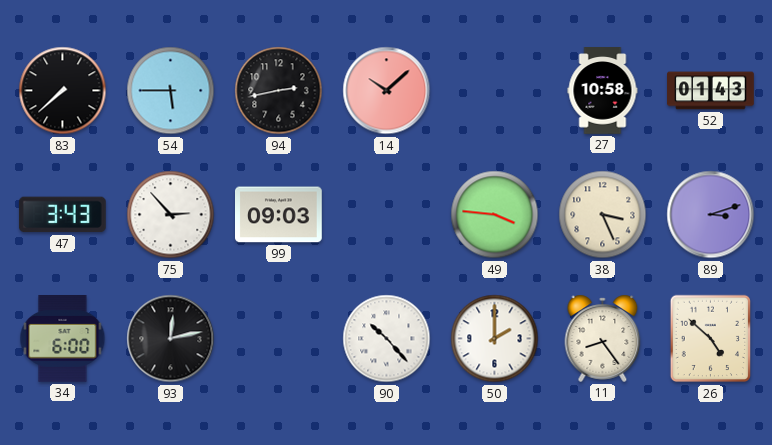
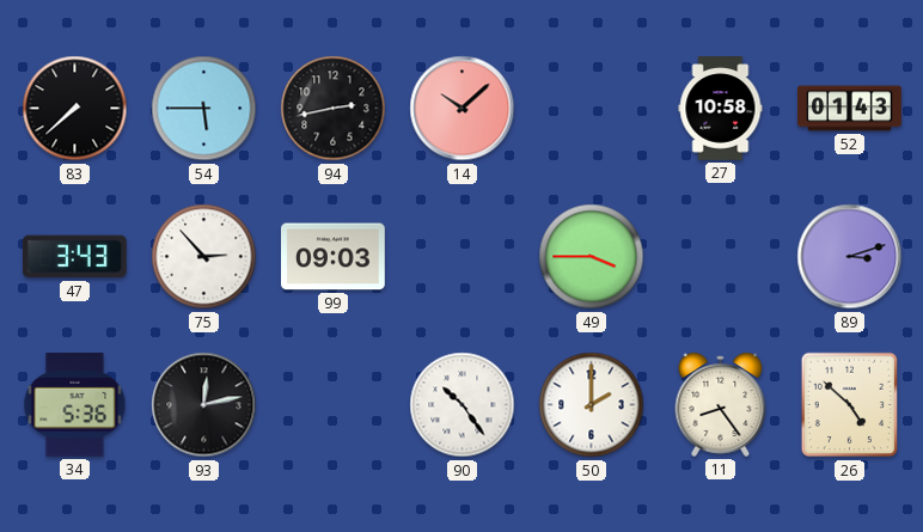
49: 3:46 -> 3:45
38: 3:26 -> none
34: 6:00 -> 5:36
90: 10:23 -> 10:24
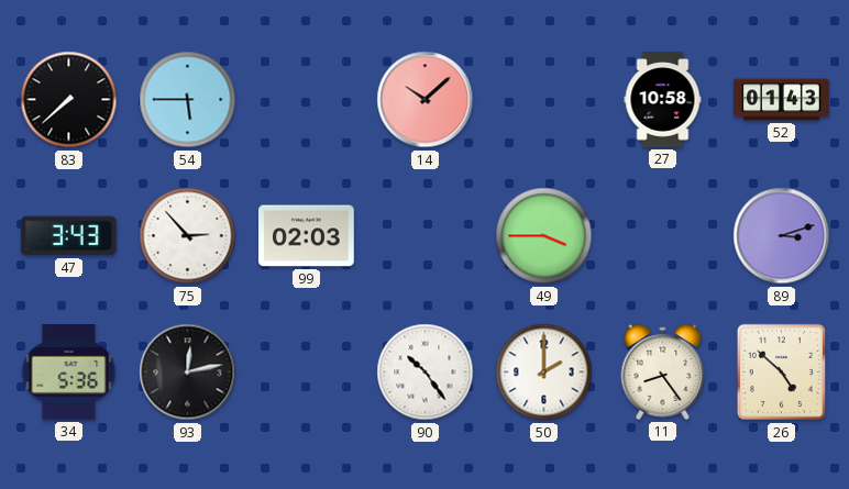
94: 2:43 -> none
99: 09:03 -> 02:03
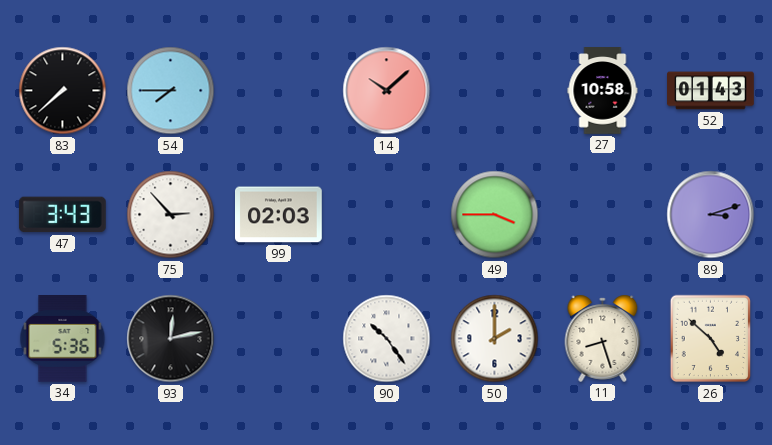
54: 5:45 -> 7:45
11: 8:24 -> 8:27
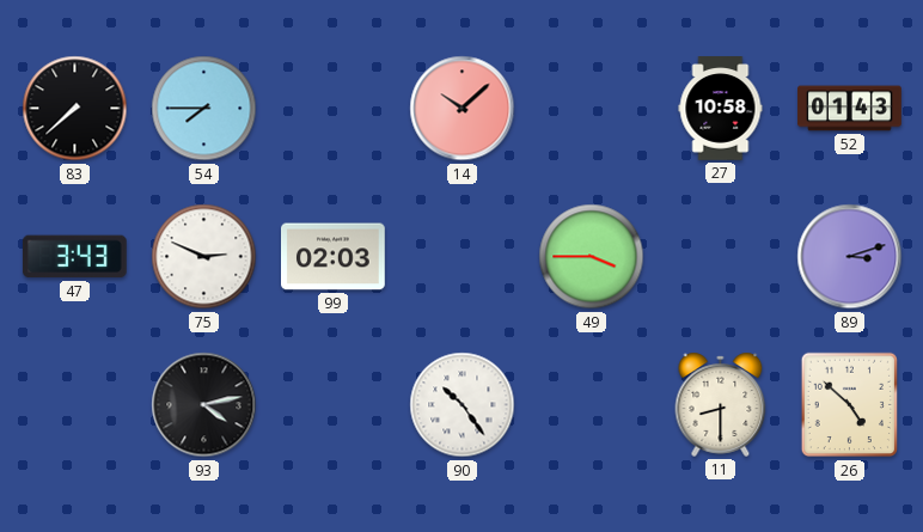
75: 2:53 -> 2:49
34: 5:36 -> none
93: 12:13 -> 4:13
50: 2:00 -> none
11: 8:27 -> 8:30
